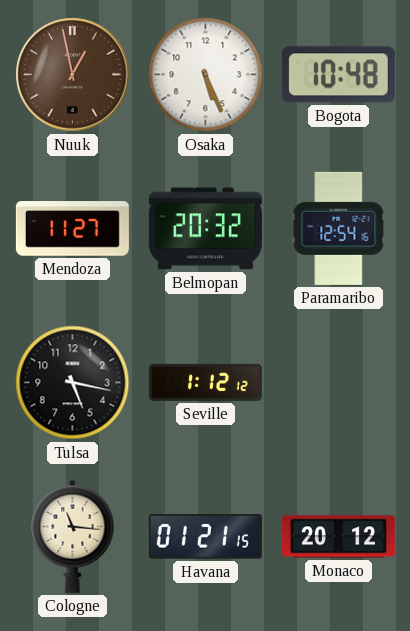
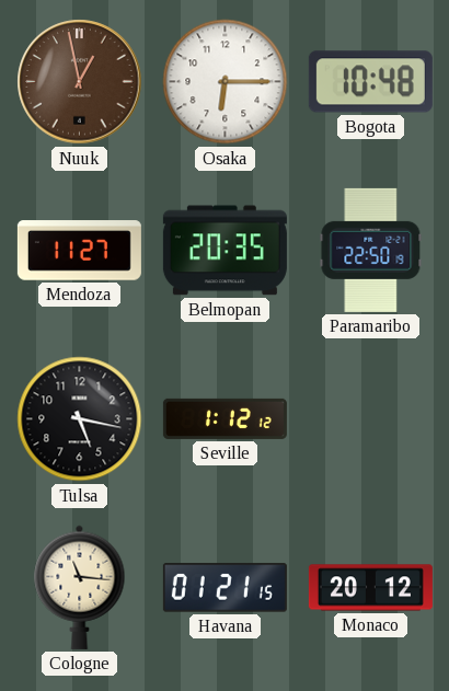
Osaka: 5:26 -> 6:15
Belmopan: 20:32 -> 20:35
Paramaribo: 12:54 -> 22:50
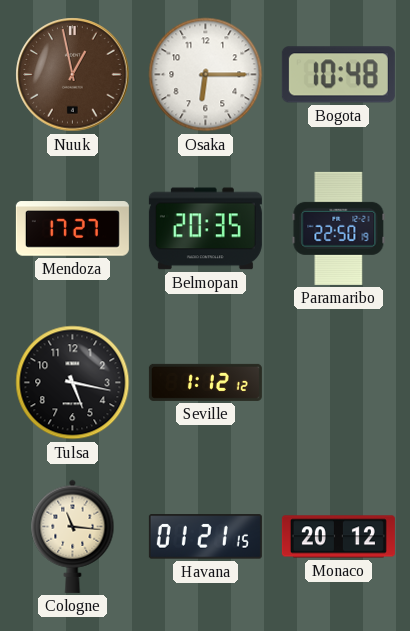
Mendoza: 11:27 -> 17:27
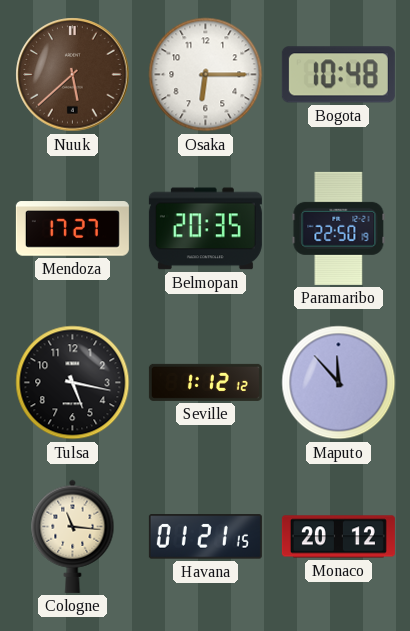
Nuuk: 12:58 -> 5:38
Maputo: none -> 11:53
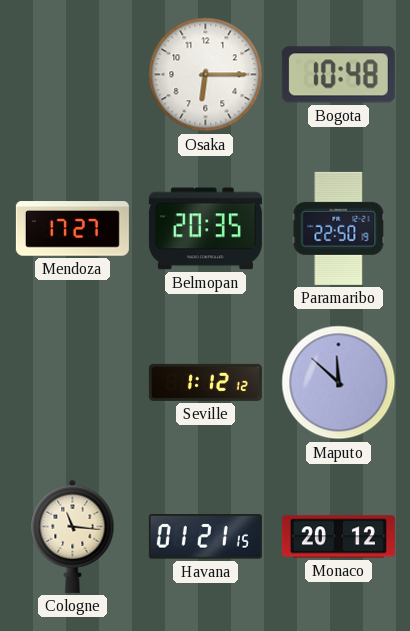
Nuuk: 5:38 -> none
Tulsa: 5:17 -> none
Maputo: 11:53 -> 11:52
